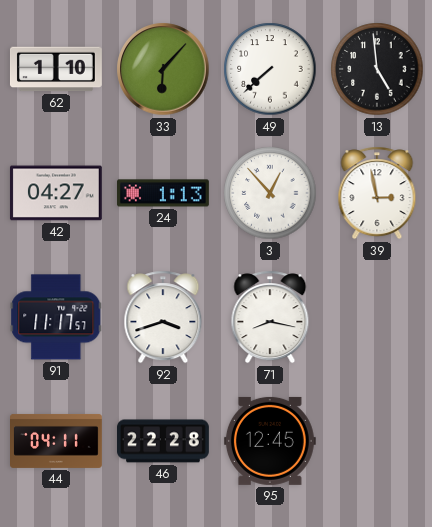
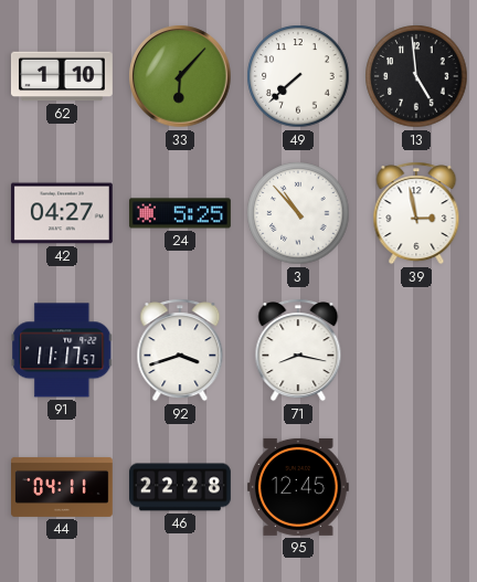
24: 1:13 -> 5:25
3: 12:53 -> 10:53
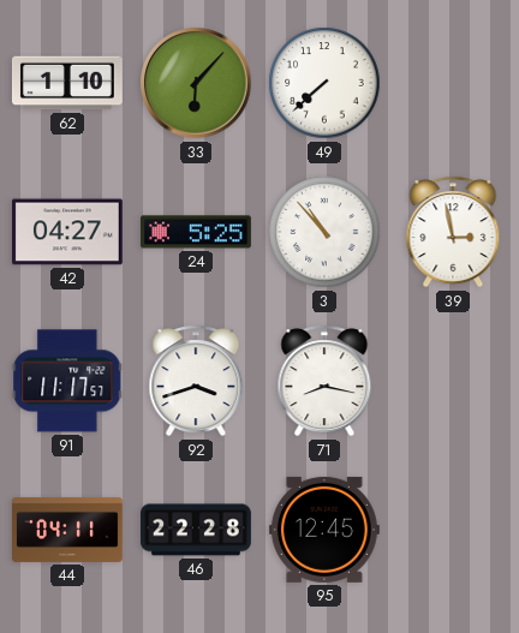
13: 4:59 -> none
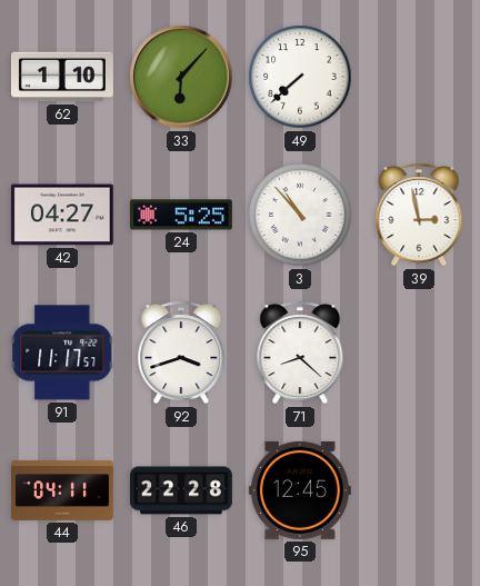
71: 8:17 -> 8:22
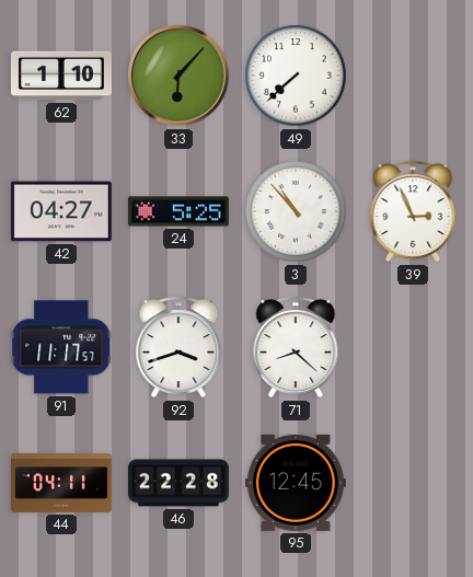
39: 2:58 -> 2:56
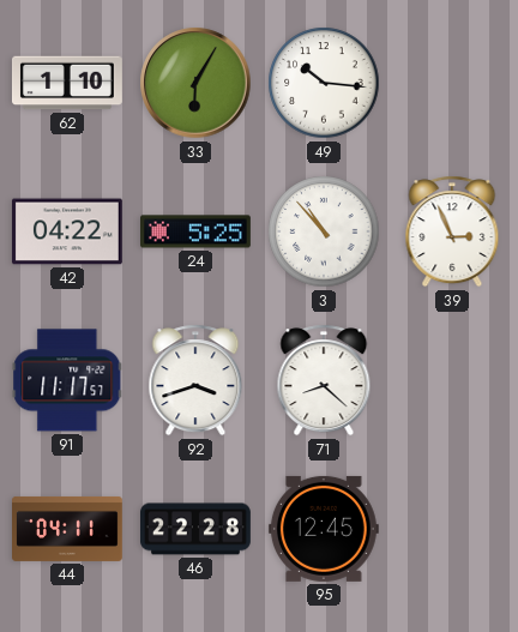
33: 6:07 -> 6:05
49: 7:38 -> 10:16
42: 04:27 -> 04:22
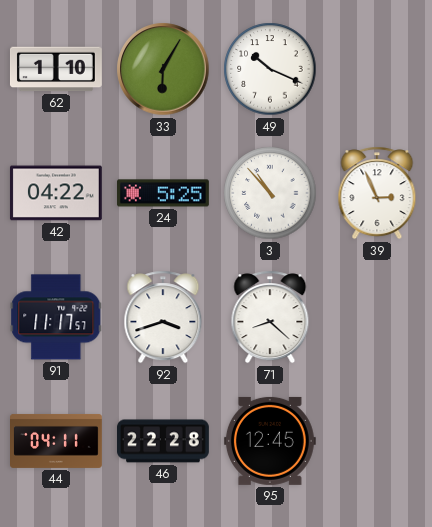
49: 10:16 -> 10:19
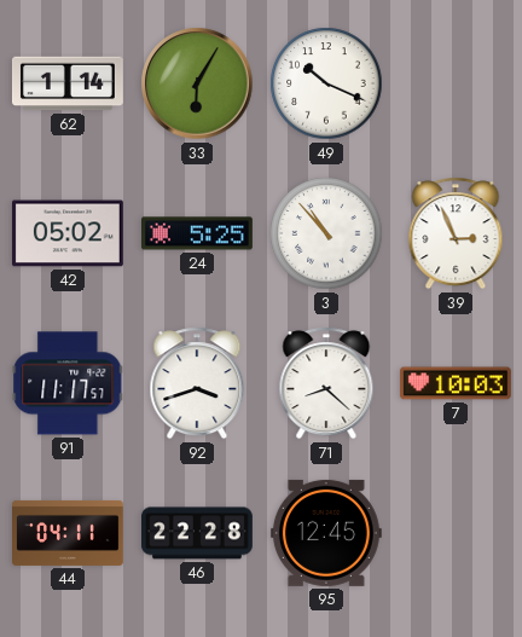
62: 1:10 -> 1:14
42: 04:22 -> 05:02
7: none -> 10:03
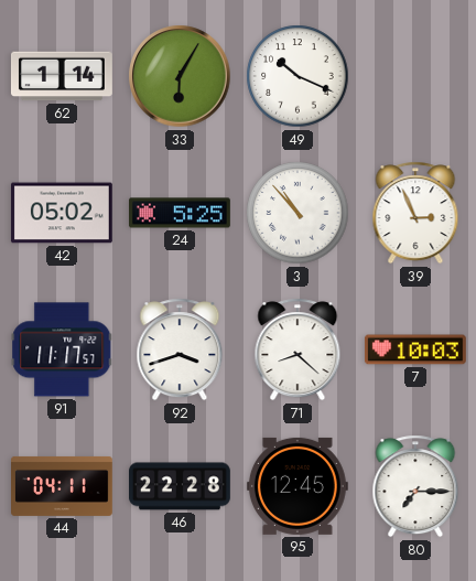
80: none -> 7:15
